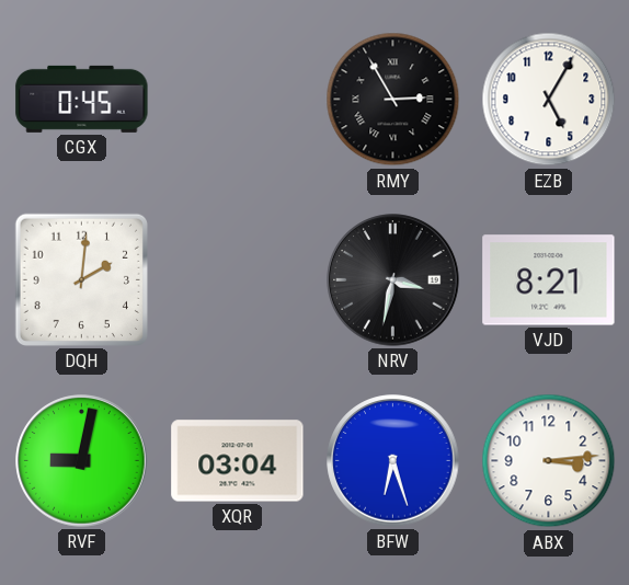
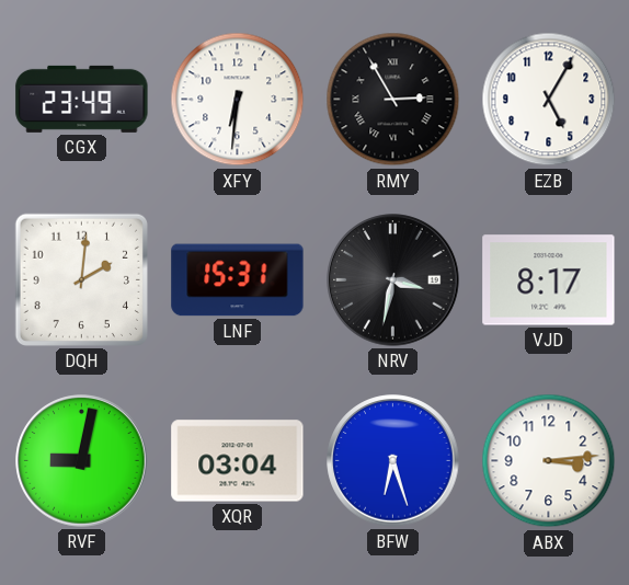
CGX: 0:45 -> 23:49
XFY: none -> 6:31
LNF: none -> 15:31
VJD: 8:21 -> 8:17
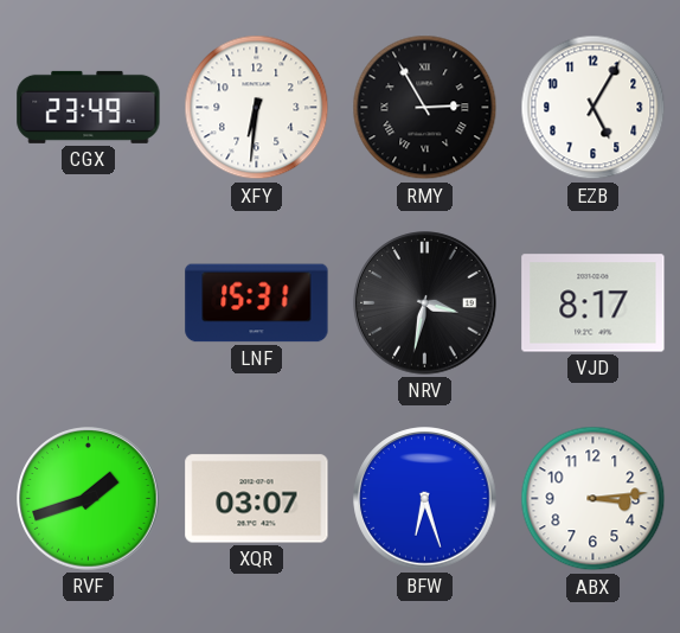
DQH: 2:01 -> none
RVF: 9:02 -> 1:42
XQR: 03:04 -> 03:07
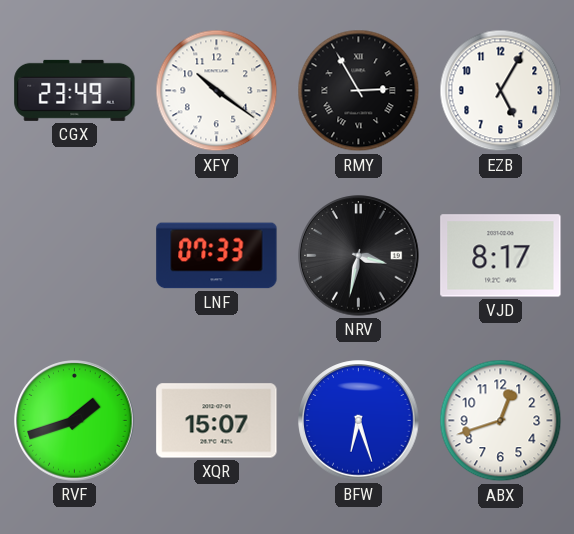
XFY: 6:31 -> 10:21
LNF: 15:31 -> 07:33
XQR: 03:07 -> 15:07
ABX: 3:14 -> 12:42
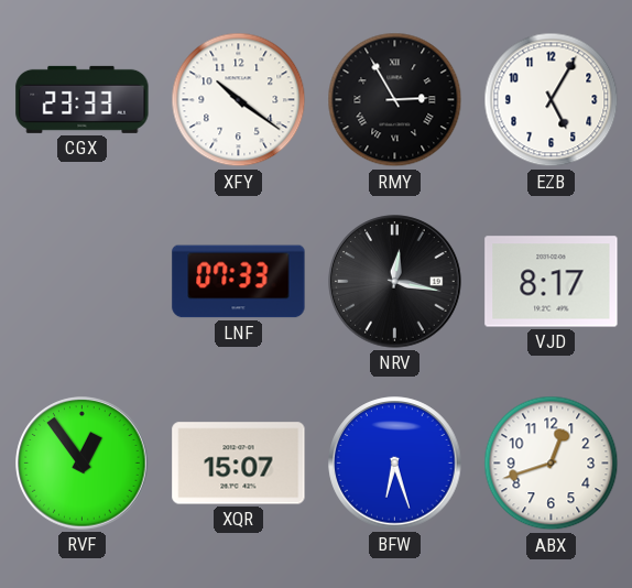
CGX: 23:49 -> 23:33
NRV: 3:32 -> 12:17
RVF: 1:42 -> 12:54
